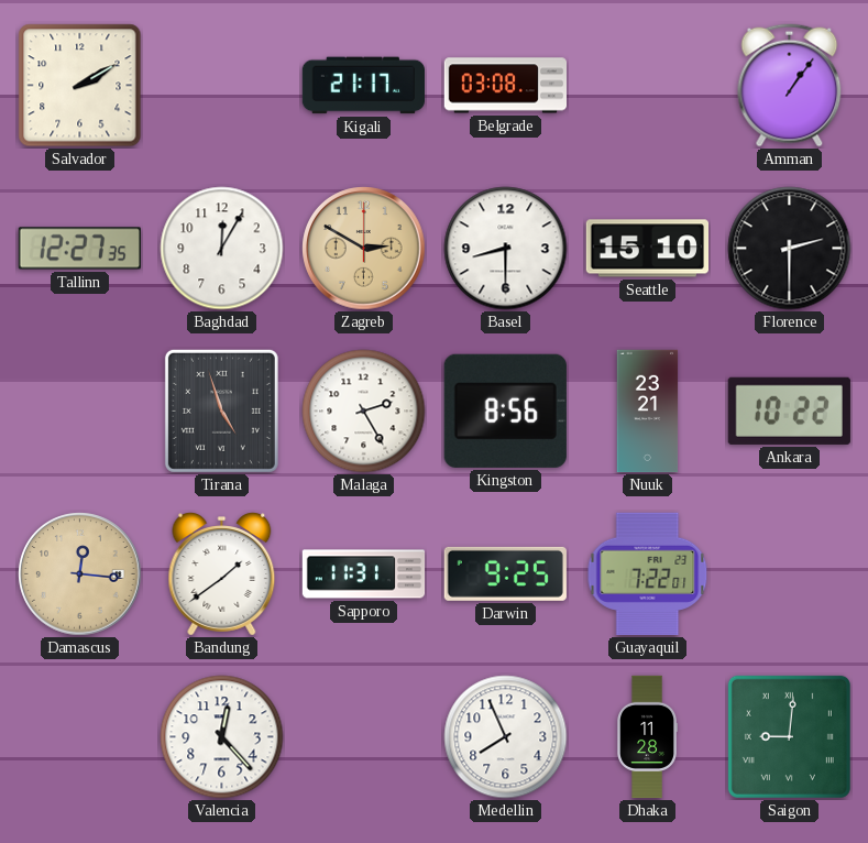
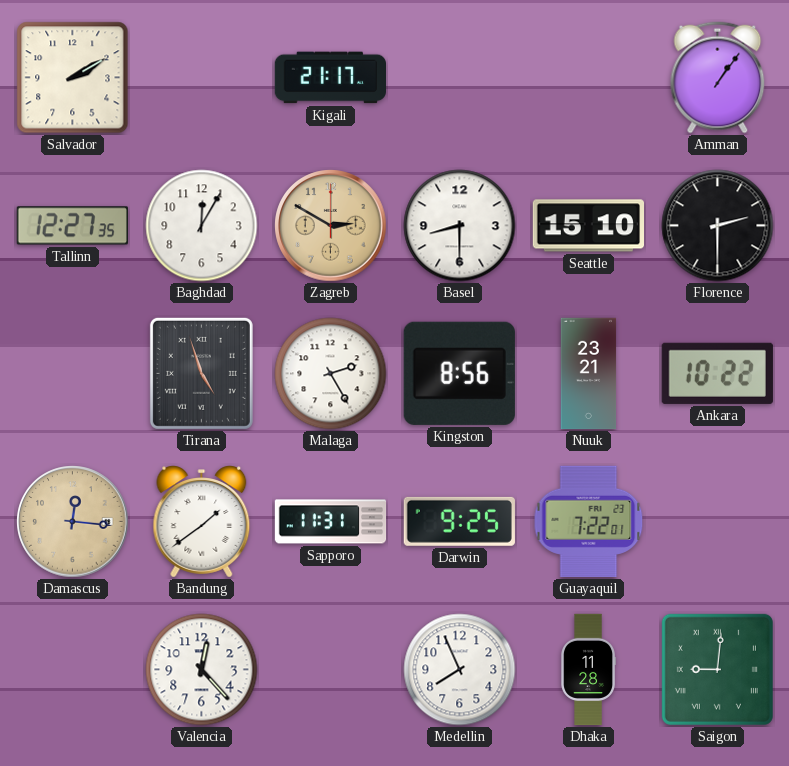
Belgrade: 03:08 -> none
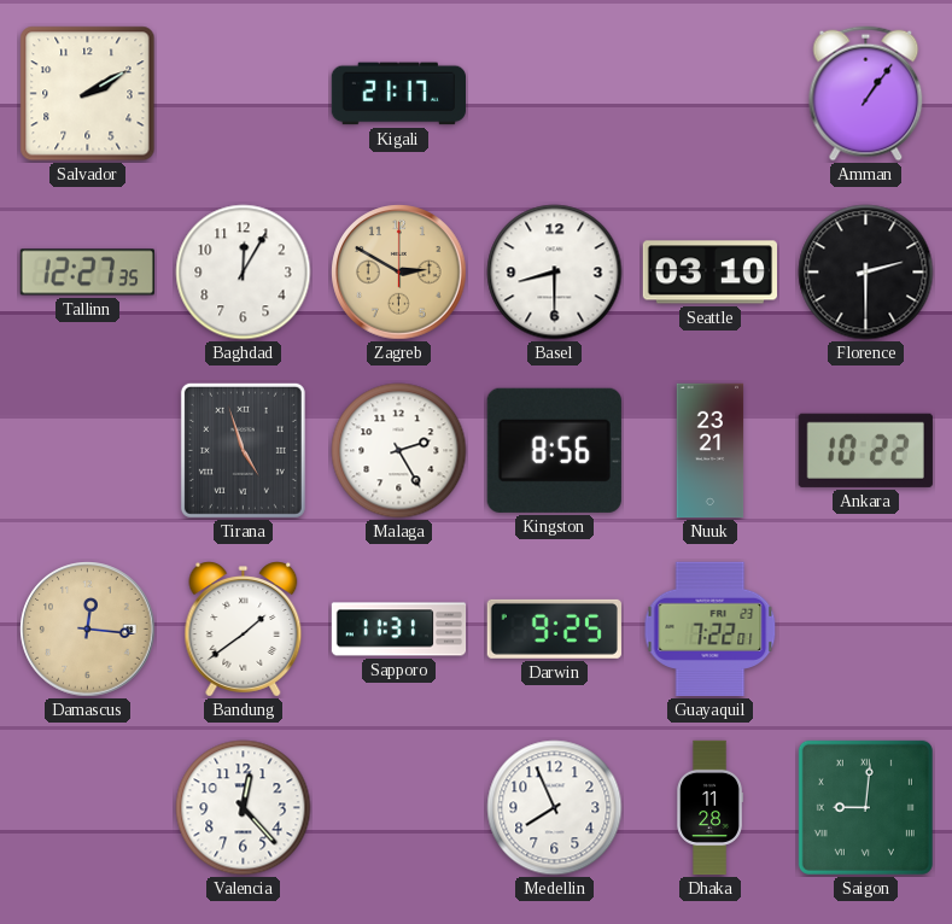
Seattle: 15:10 -> 03:10
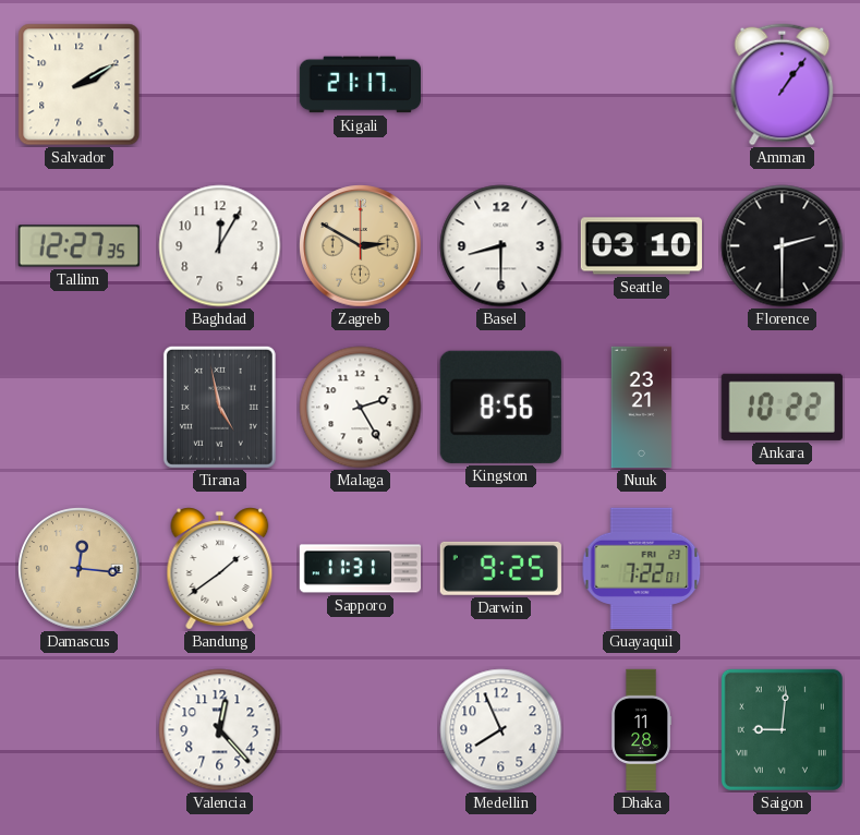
Tirana: 4:57 -> 4:58
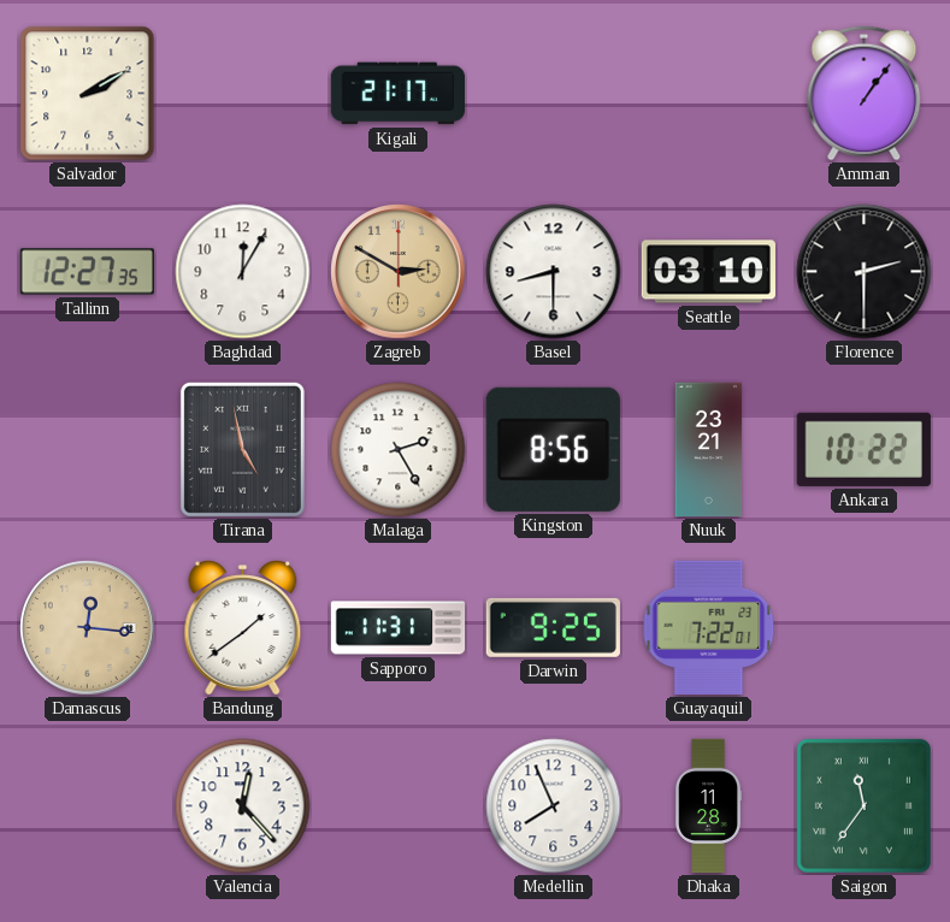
Saigon: 9:01 -> 11:36
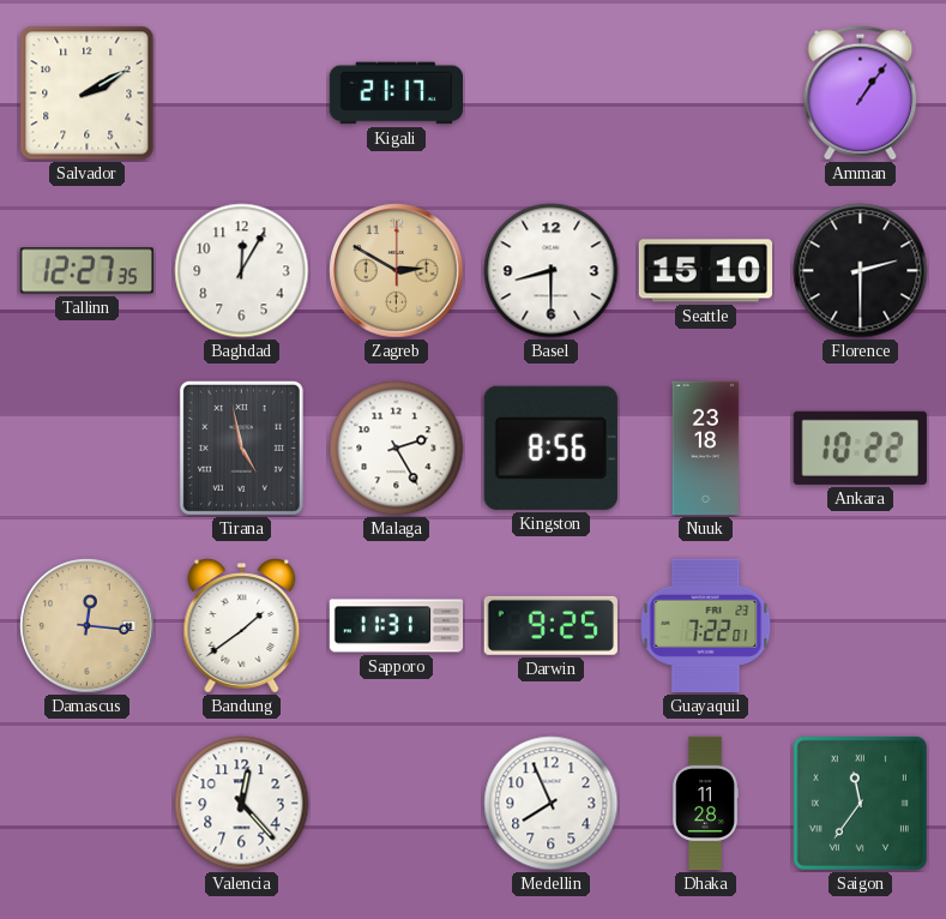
Seattle: 03:10 -> 15:10
Nuuk: 23:21 -> 23:18
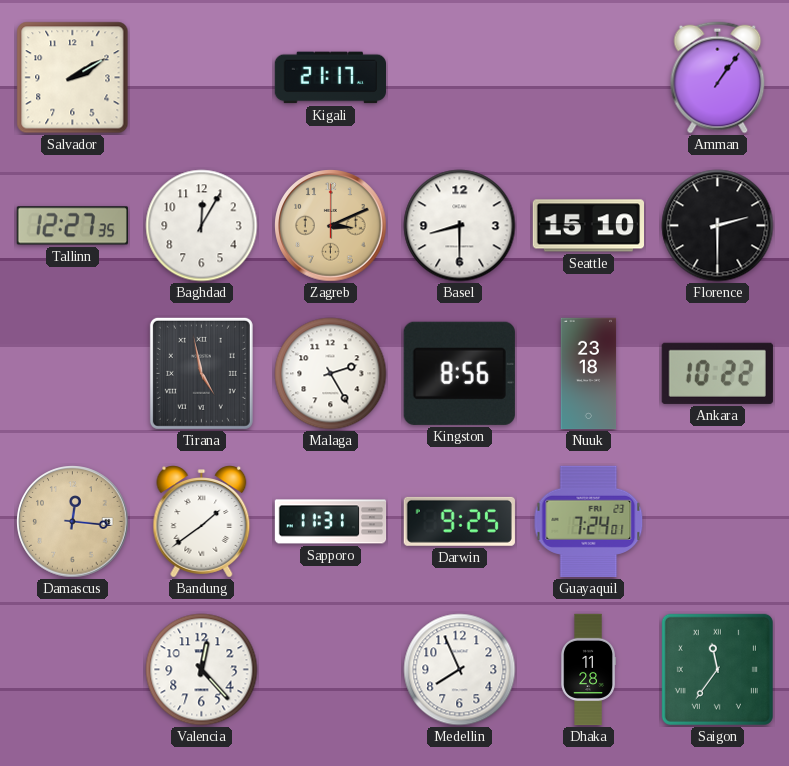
Zagreb: 2:50 -> 3:11
Guayaquil: 7:22 -> 7:24
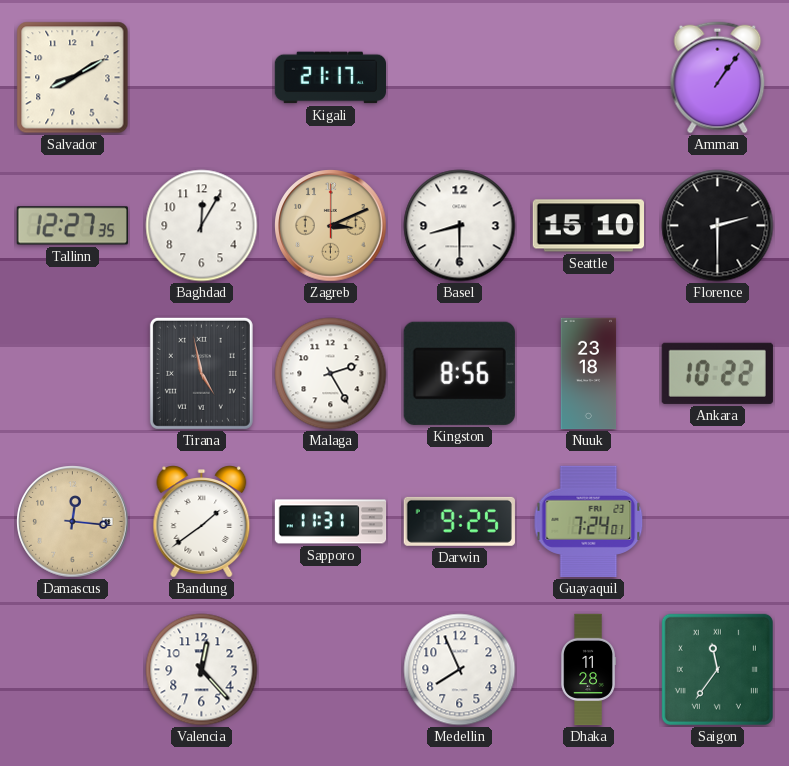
Salvador: 2:10 -> 8:10
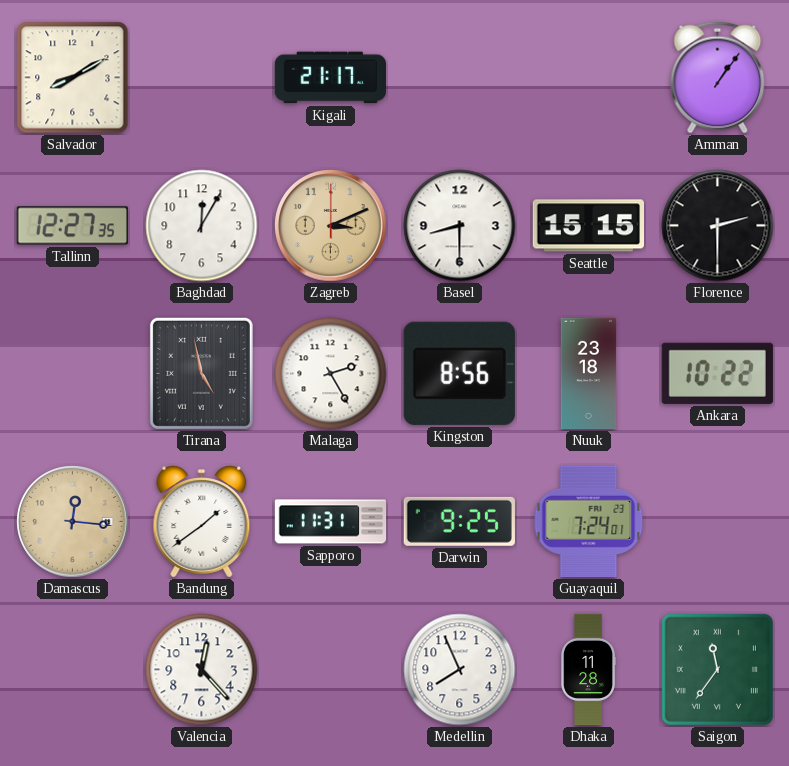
Seattle: 15:10 -> 15:15
